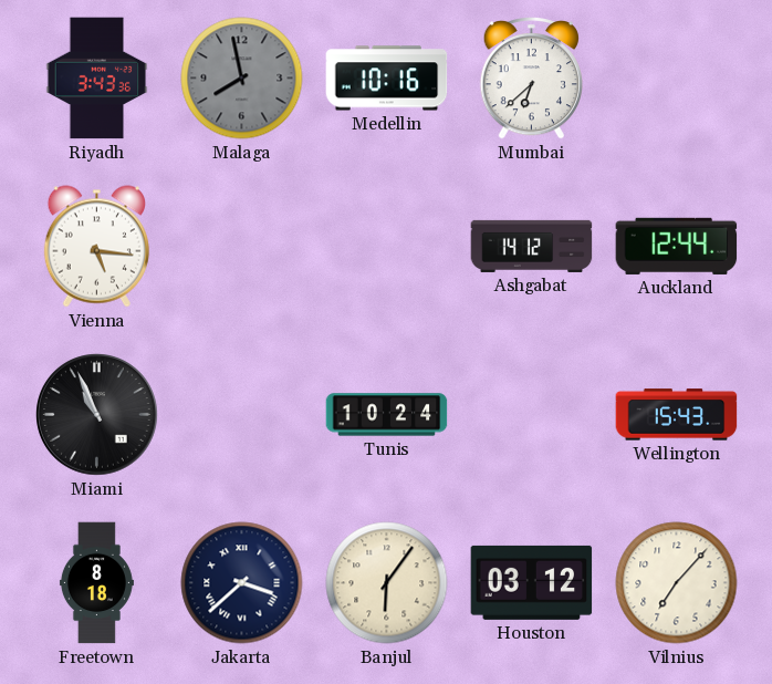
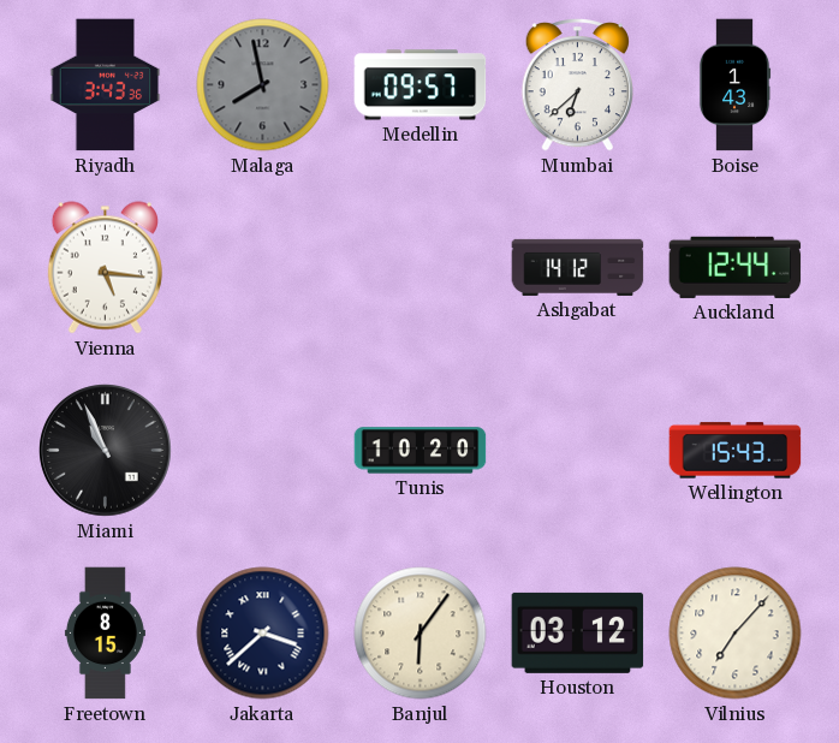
Medellin: 10:16 -> 09:57
Boise: none -> 1:43
Tunis: 10:24 -> 10:20
Freetown: 8:18 -> 8:15
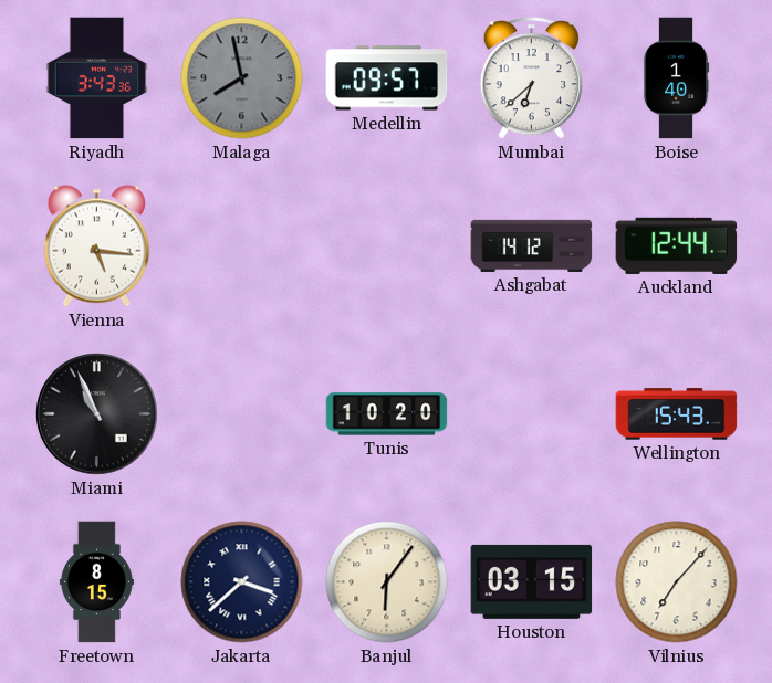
Boise: 1:43 -> 1:40
Houston: 03:12 -> 03:15
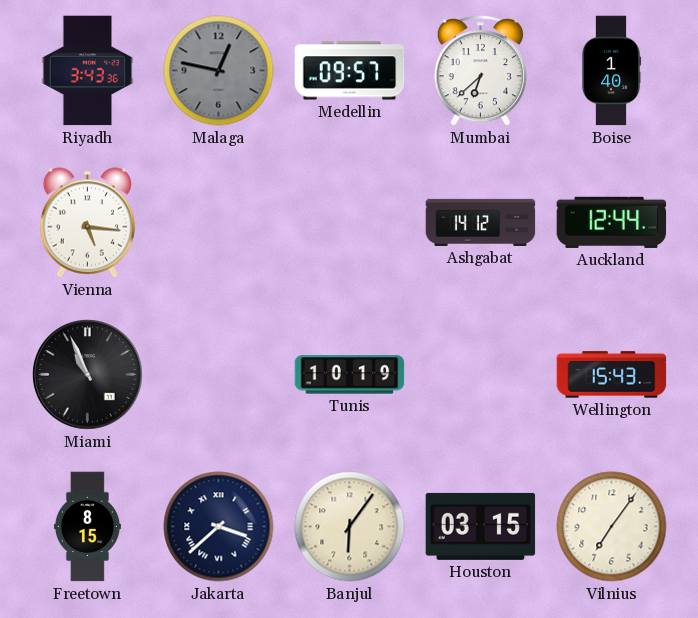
Malaga: 7:58 -> 12:47
Tunis: 10:20 -> 10:19
Vilnius: 7:07 -> 7:06
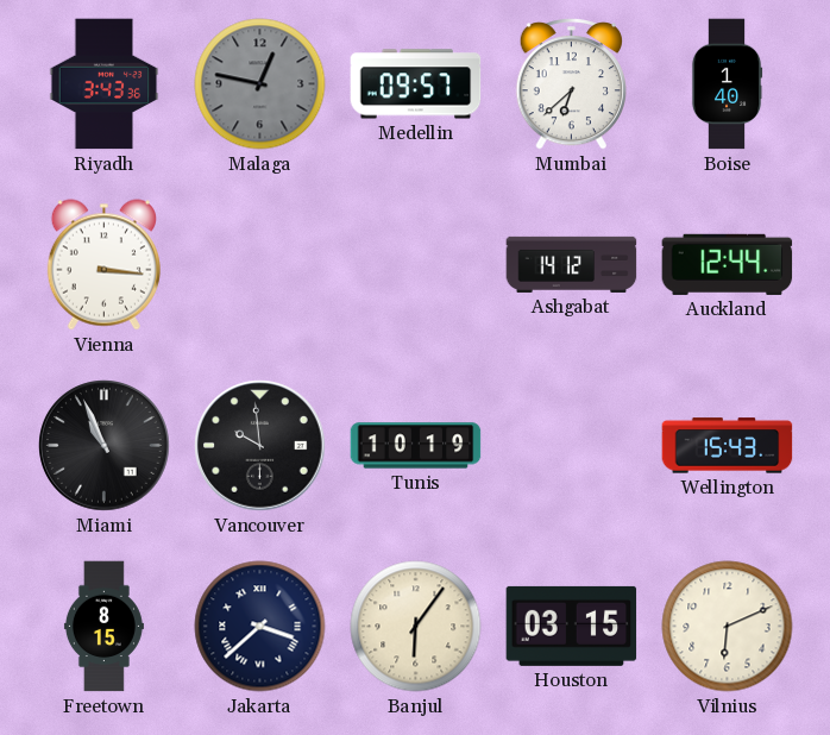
Vienna: 5:16 -> 3:16
Vancouver: none -> 9:59
Vilnius: 7:06 -> 6:11
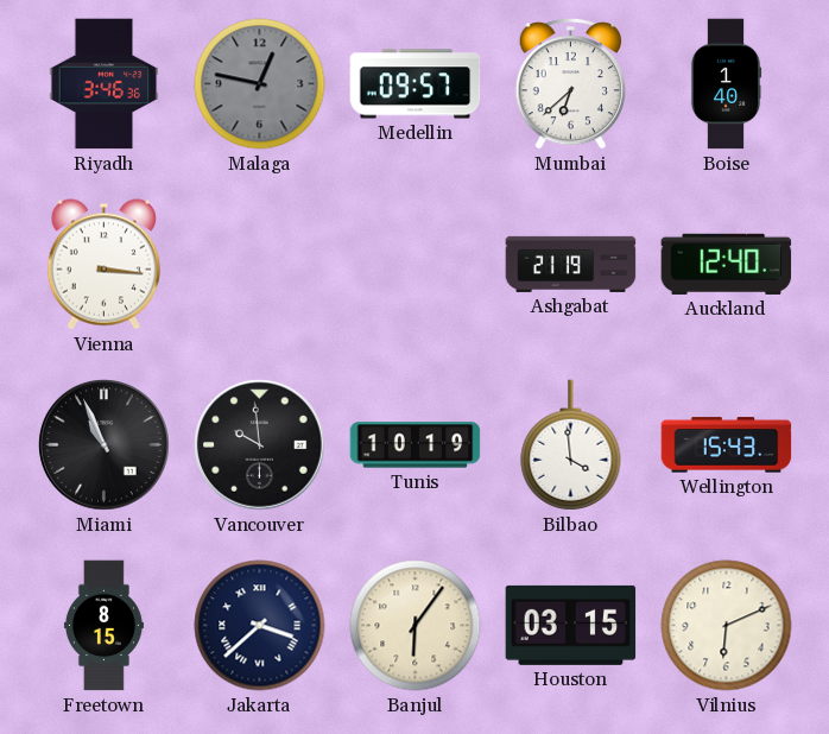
Riyadh: 3:43 -> 3:46
Ashgabat: 14:12 -> 21:19
Auckland: 12:44 -> 12:40
Bilbao: none -> 3:59
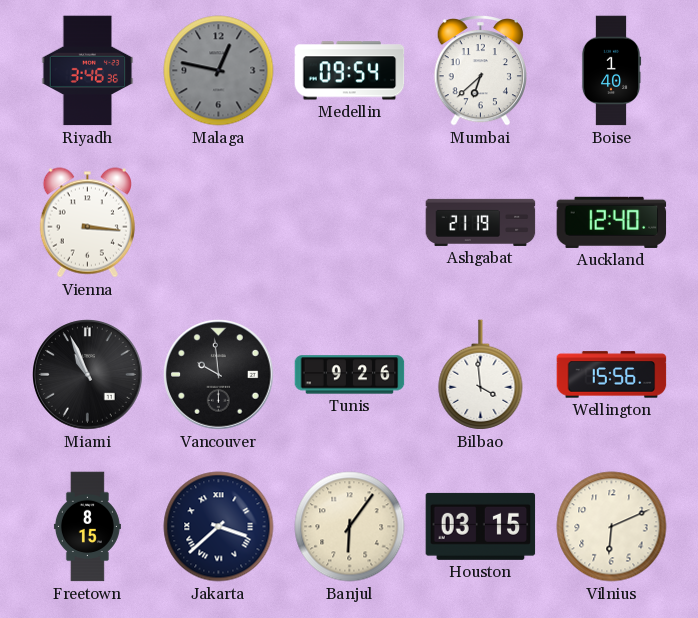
Medellin: 09:57 -> 09:54
Tunis: 10:19 -> 9:26
Wellington: 15:43 -> 15:56
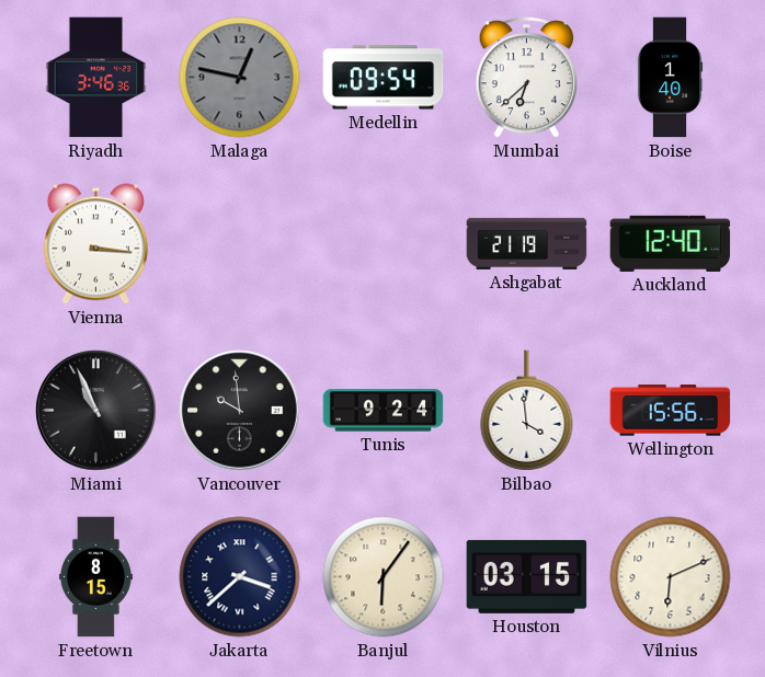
Tunis: 9:26 -> 9:24
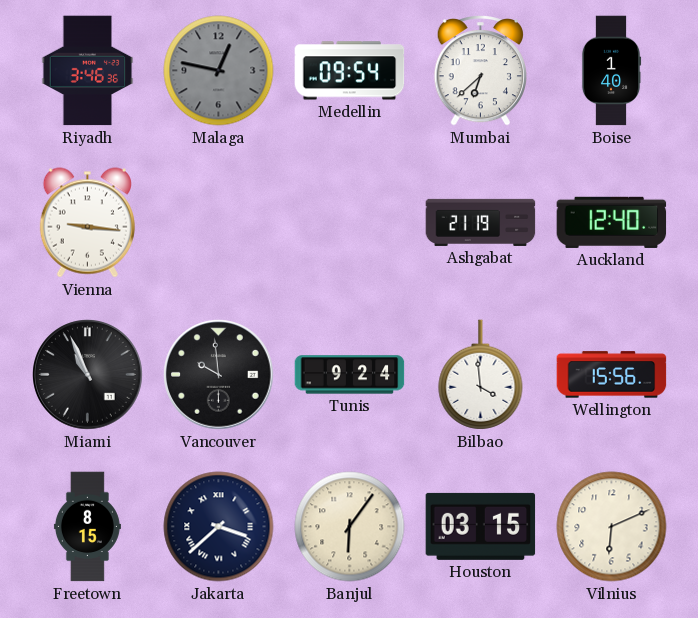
Vienna: 3:16 -> 9:16
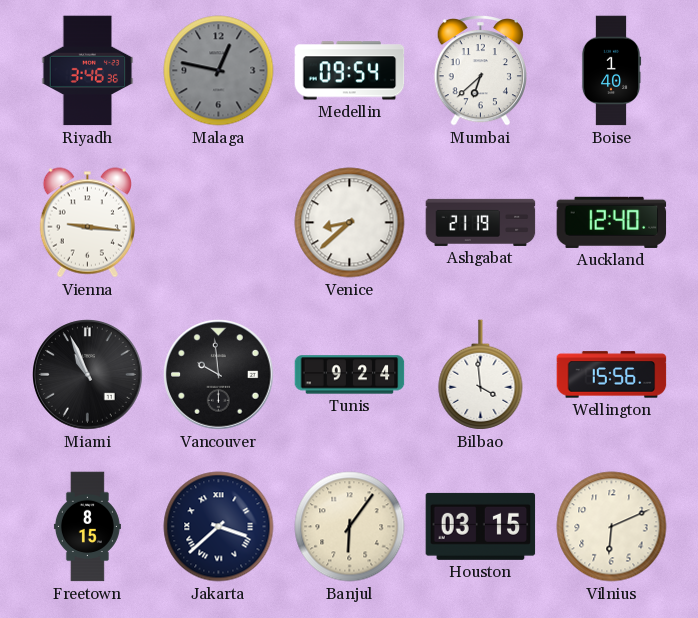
Venice: none -> 8:38
